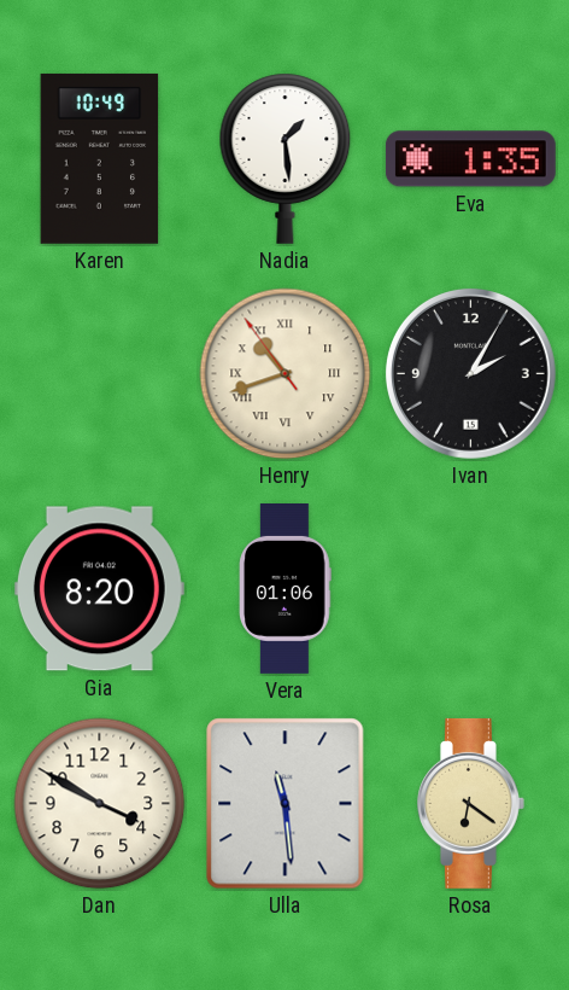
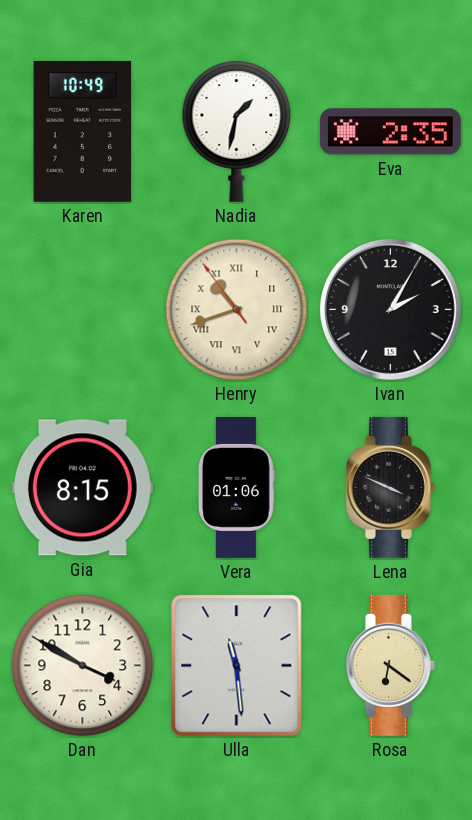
Nadia: 1:29 -> 1:32
Eva: 1:35 -> 2:35
Gia: 8:20 -> 8:15
Lena: none -> 3:49
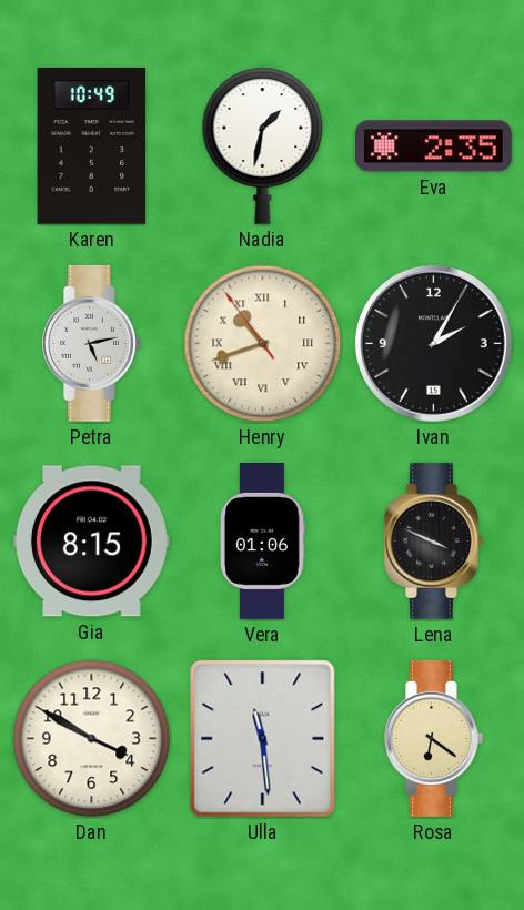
Petra: none -> 5:13
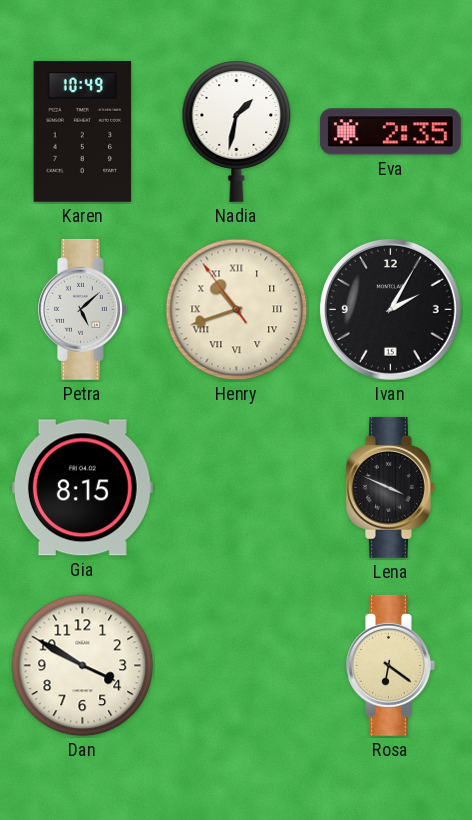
Petra: 5:13 -> 5:08
Vera: 01:06 -> none
Ulla: 11:29 -> none
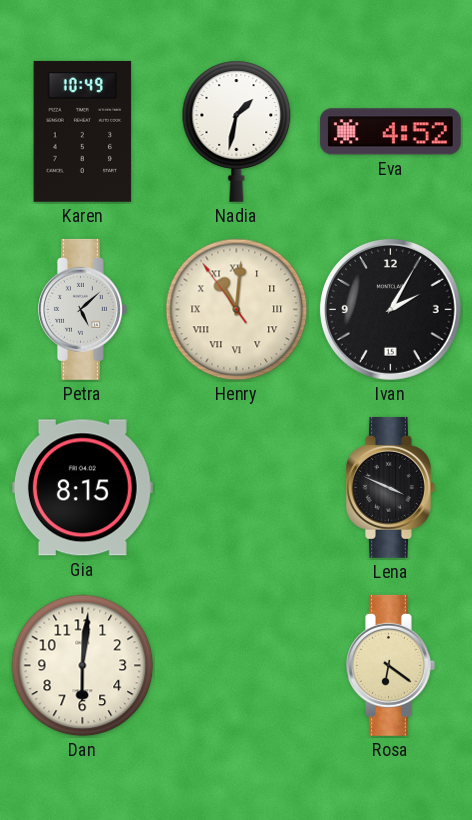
Eva: 2:35 -> 4:52
Henry: 10:41 -> 11:00
Dan: 3:50 -> 6:01
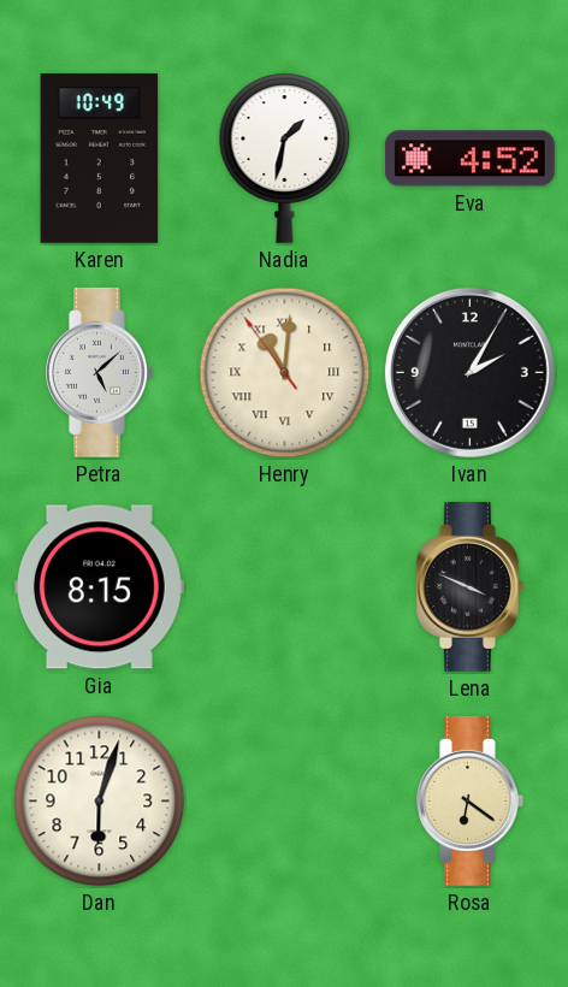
Dan: 6:01 -> 6:03
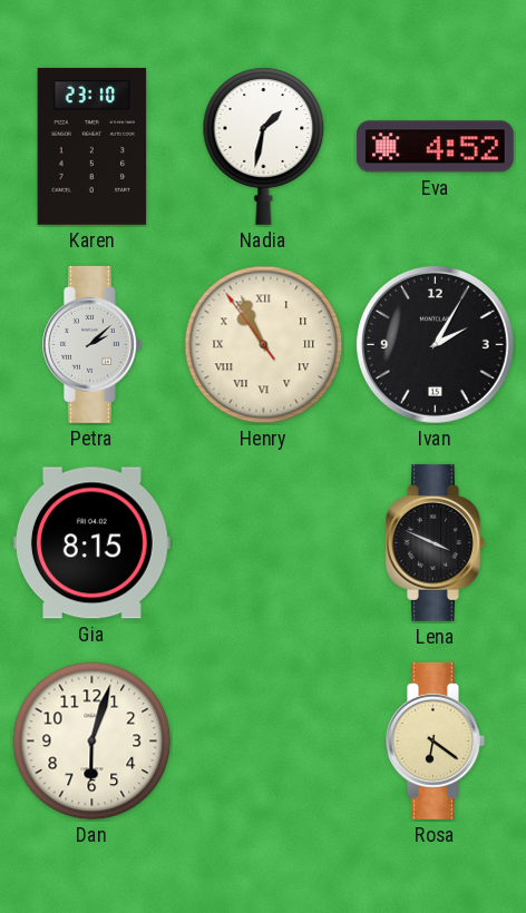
Karen: 10:49 -> 23:10
Petra: 5:08 -> 2:08
Henry: 11:00 -> 10:55
